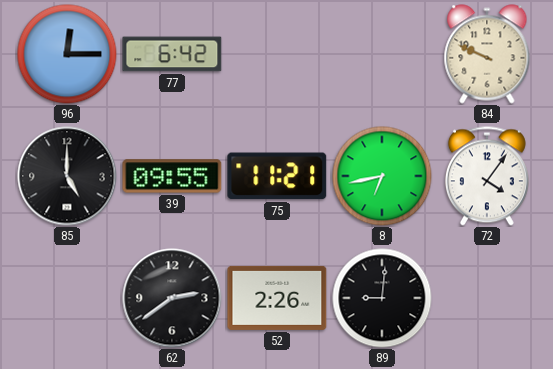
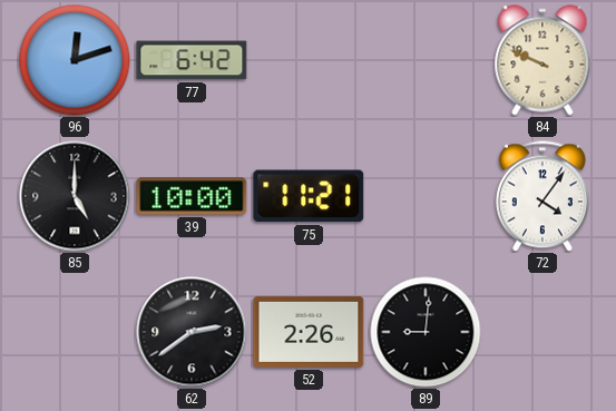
96: 12:15 -> 12:12
39: 09:55 -> 10:00
8: 6:43 -> none
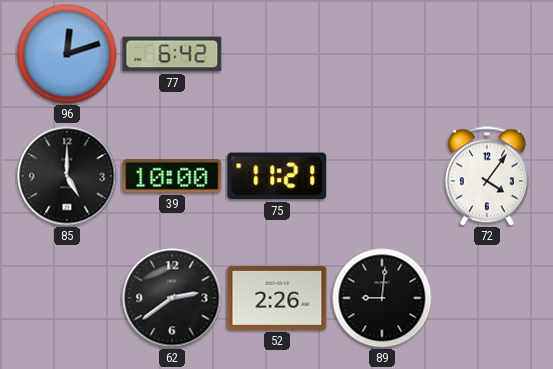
84: 9:49 -> none
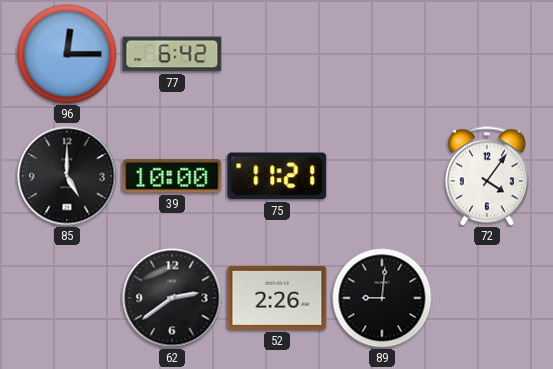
96: 12:12 -> 12:15
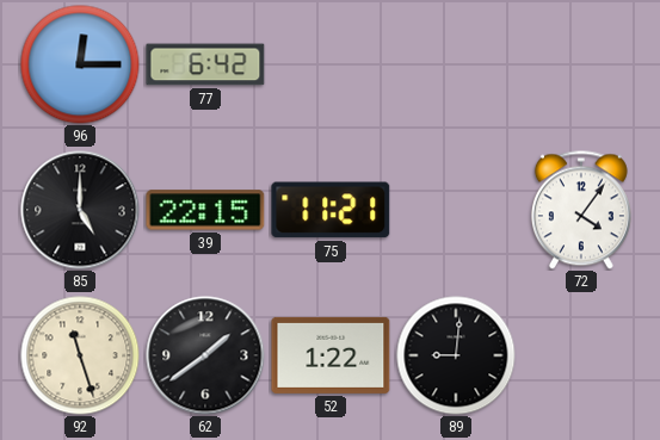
39: 10:00 -> 22:15
92: none -> 11:27
62: 2:39 -> 1:39
52: 2:26 -> 1:22
